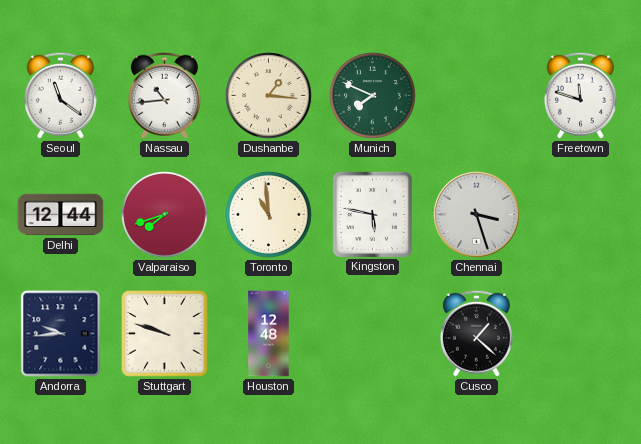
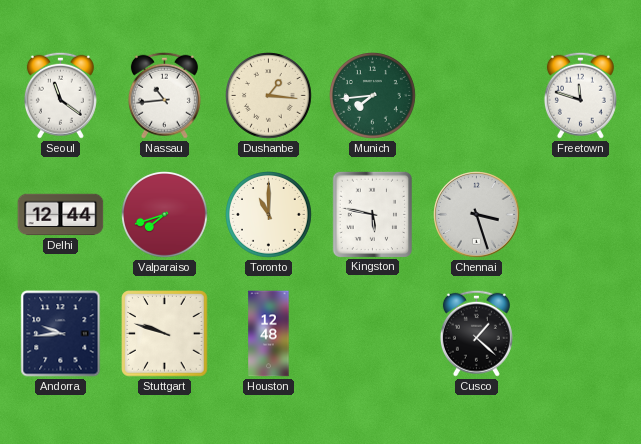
Munich: 7:49 -> 7:44
Toronto: 10:59 -> 11:00
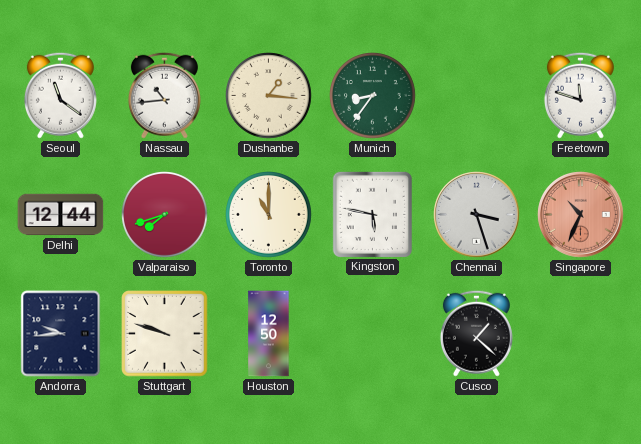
Munich: 7:44 -> 8:36
Singapore: none -> 10:34
Houston: 12:48 -> 12:50
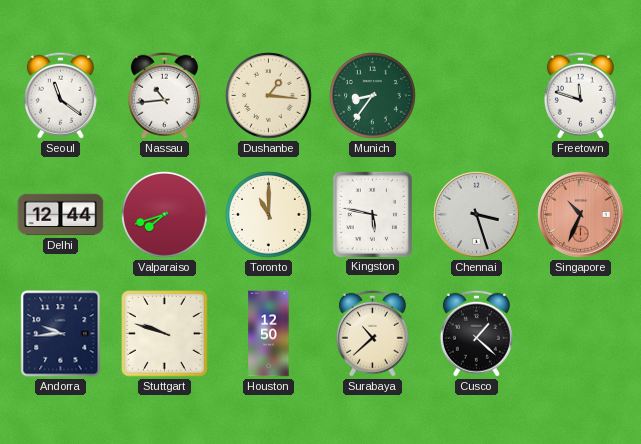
Surabaya: none -> 10:38
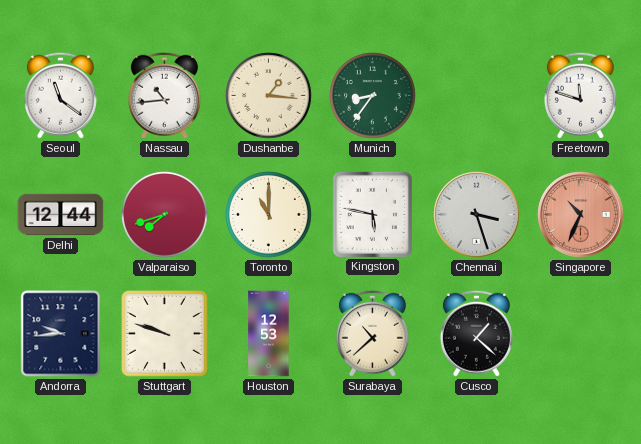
Houston: 12:50 -> 12:53
